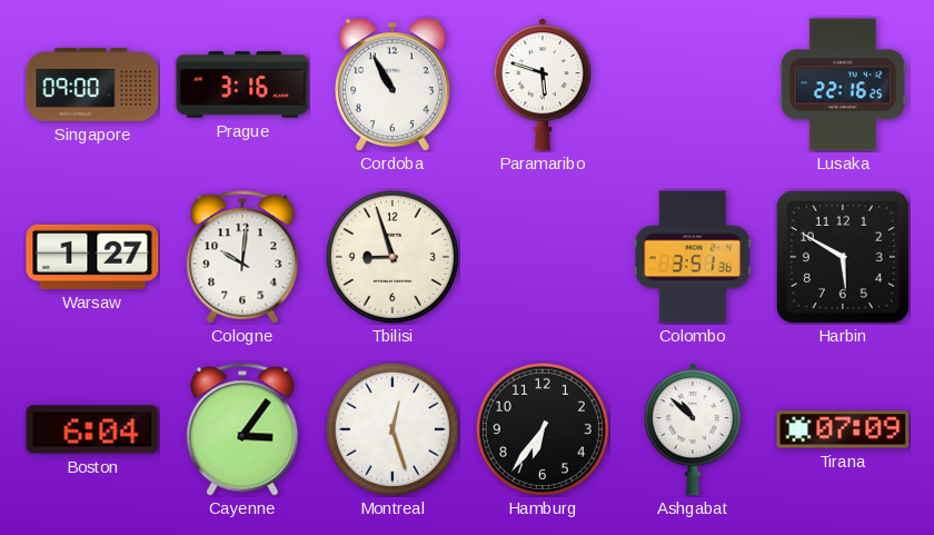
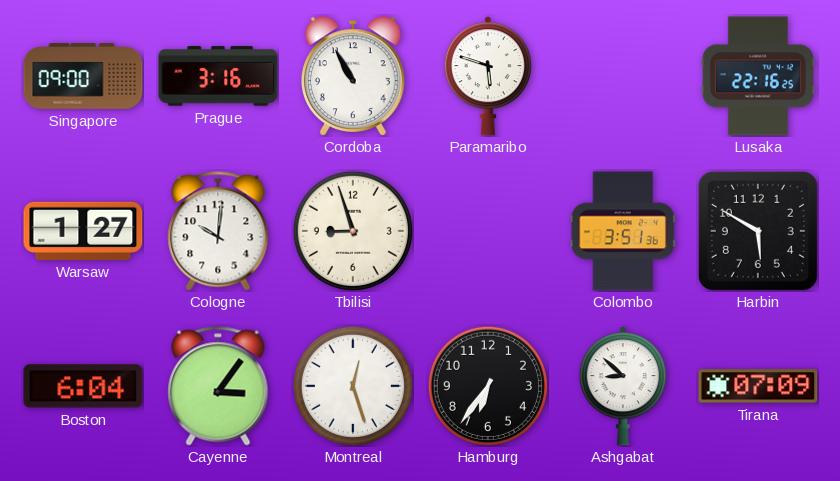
Ashgabat: 10:52 -> 8:52
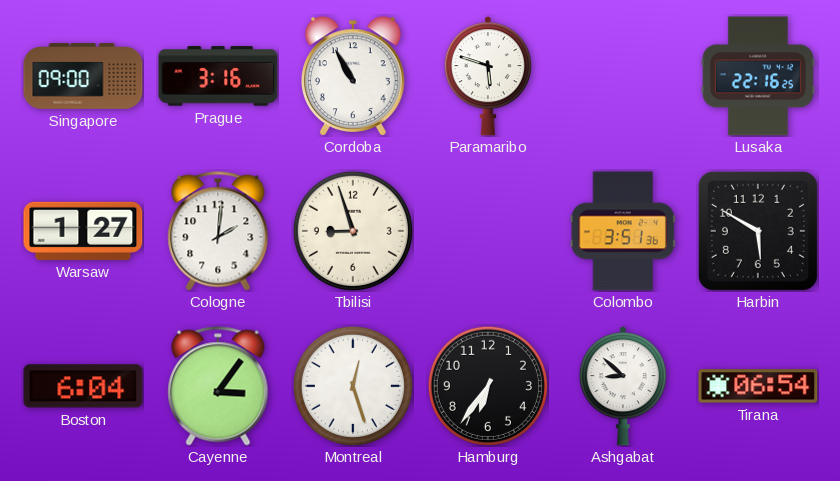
Cologne: 10:01 -> 2:01
Tirana: 07:09 -> 06:54
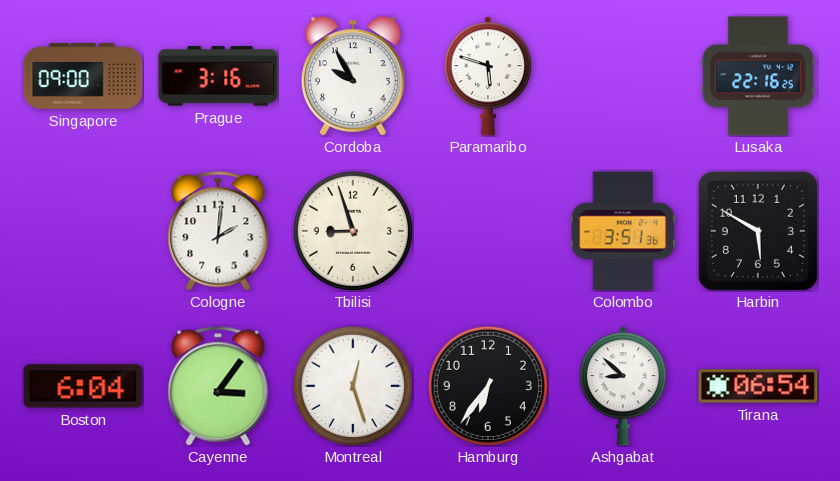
Cordoba: 10:55 -> 9:55
Warsaw: 1:27 -> none
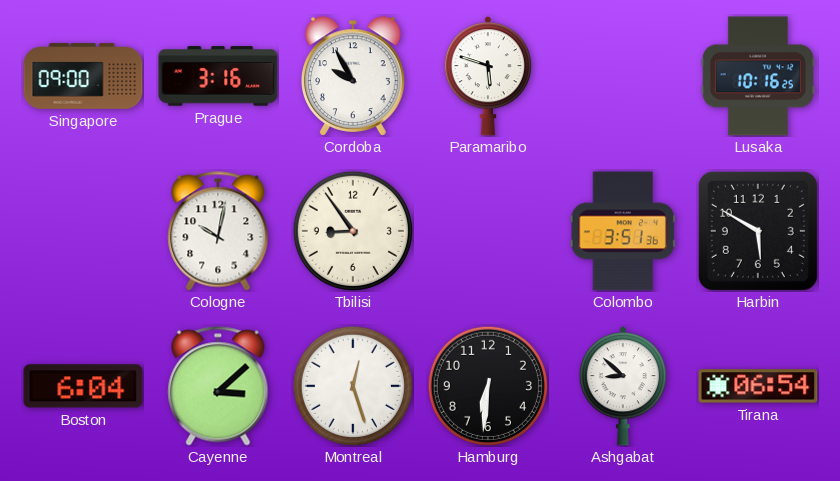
Lusaka: 22:16 -> 10:16
Cologne: 2:01 -> 10:02
Tbilisi: 8:57 -> 8:54
Cayenne: 3:06 -> 3:08
Hamburg: 6:36 -> 6:31
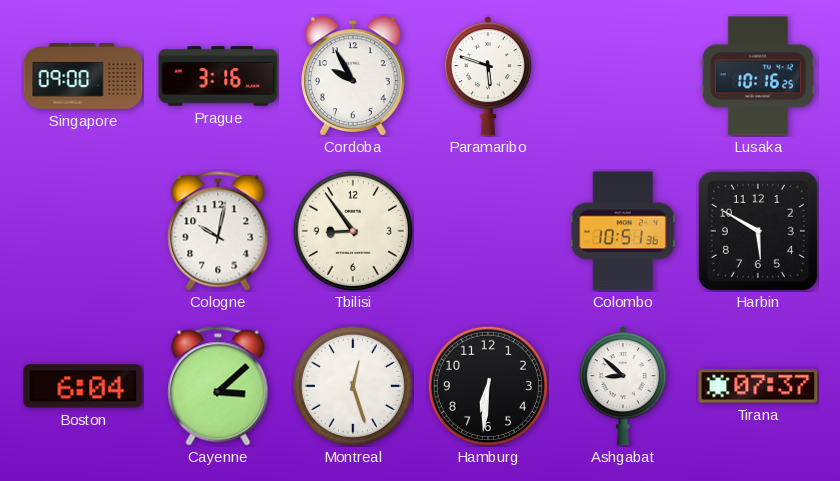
Colombo: 3:51 -> 10:51
Tirana: 06:54 -> 07:37
